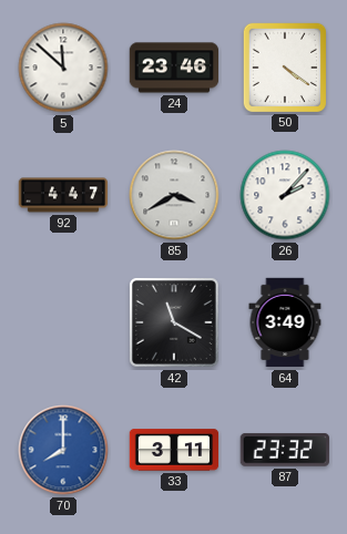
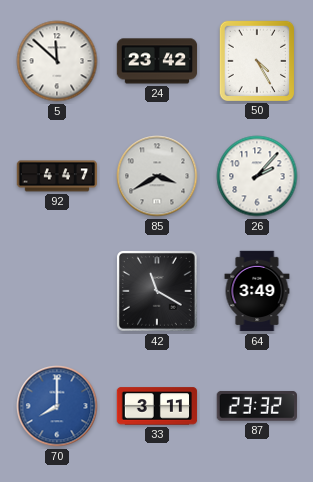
24: 23:46 -> 23:42
50: 4:21 -> 4:25
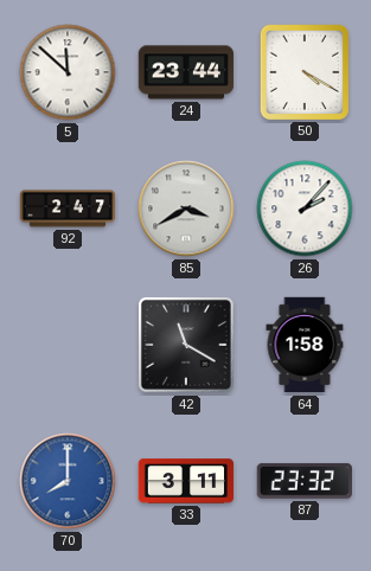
24: 23:42 -> 23:44
50: 4:25 -> 4:20
92: 4:47 -> 2:47
64: 3:49 -> 1:58
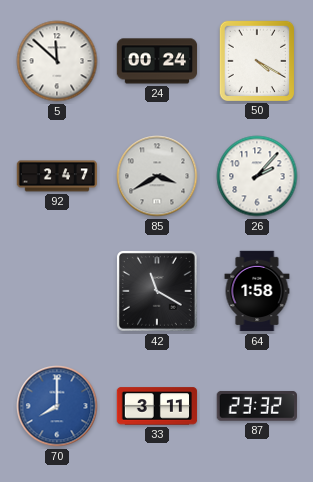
24: 23:44 -> 00:24
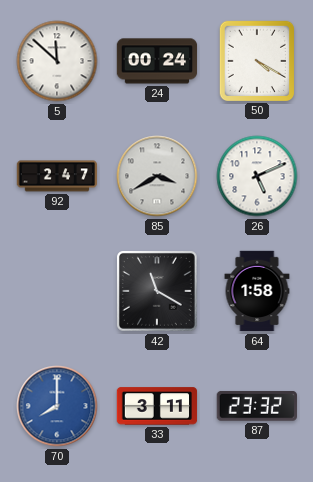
26: 2:07 -> 5:11
